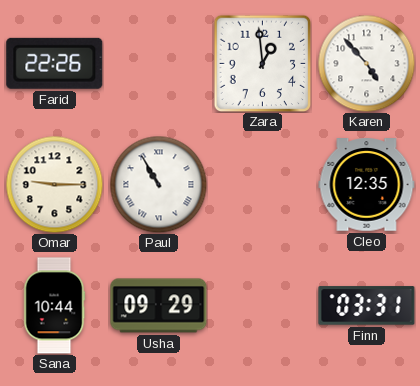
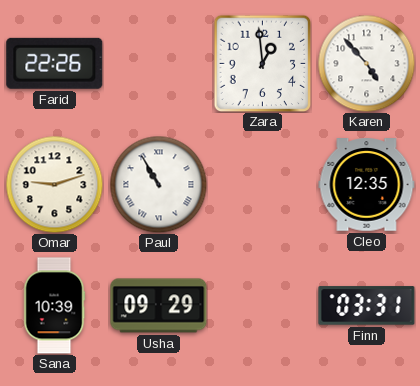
Omar: 9:15 -> 9:12
Sana: 10:44 -> 10:39
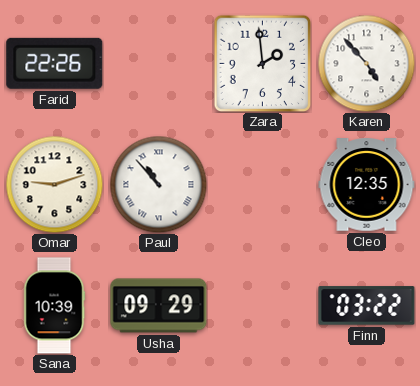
Zara: 12:59 -> 1:59
Paul: 10:55 -> 10:53
Finn: 03:31 -> 03:22
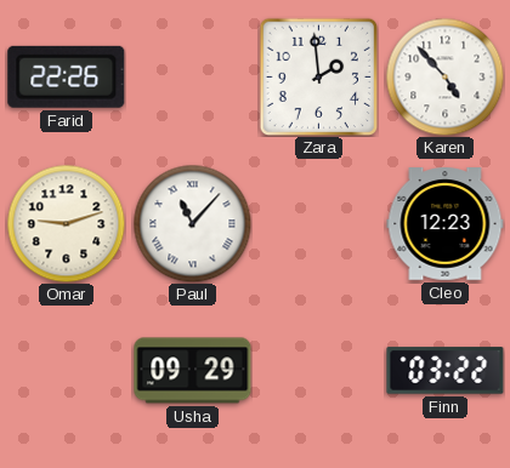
Paul: 10:53 -> 11:07
Cleo: 12:35 -> 12:23
Sana: 10:39 -> none
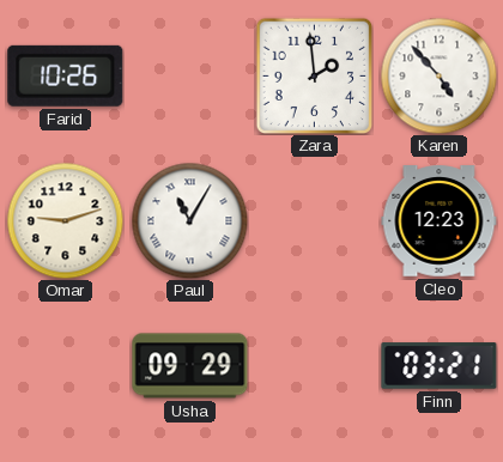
Farid: 22:26 -> 10:26
Paul: 11:07 -> 11:05
Finn: 03:22 -> 03:21
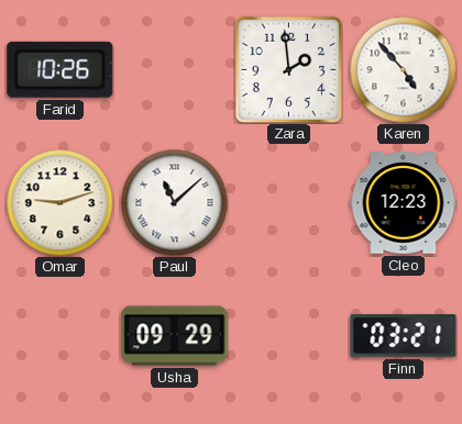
Paul: 11:05 -> 11:08
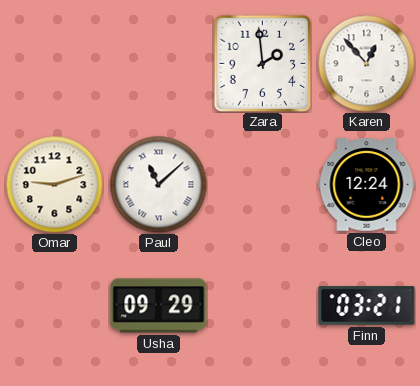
Farid: 10:26 -> none
Karen: 4:53 -> 12:53
Cleo: 12:23 -> 12:24
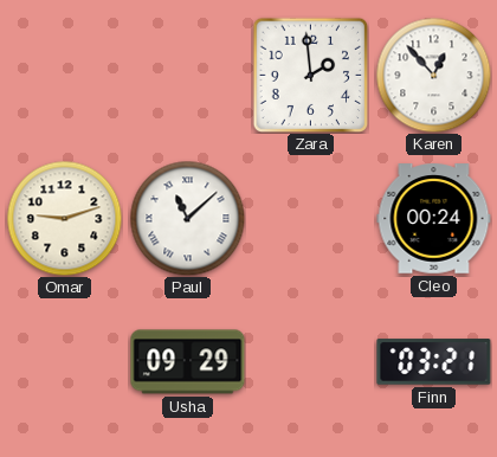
Cleo: 12:24 -> 00:24
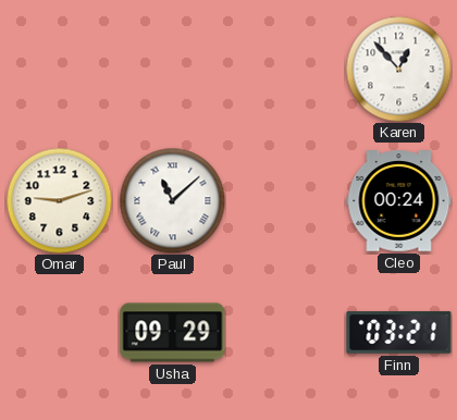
Zara: 1:59 -> none
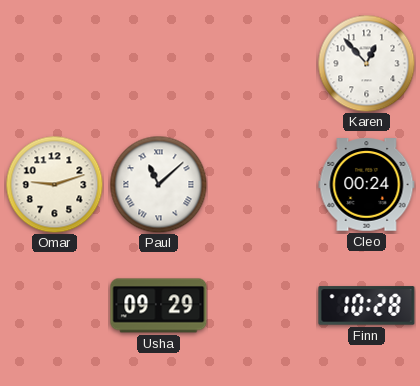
Finn: 03:21 -> 10:28
